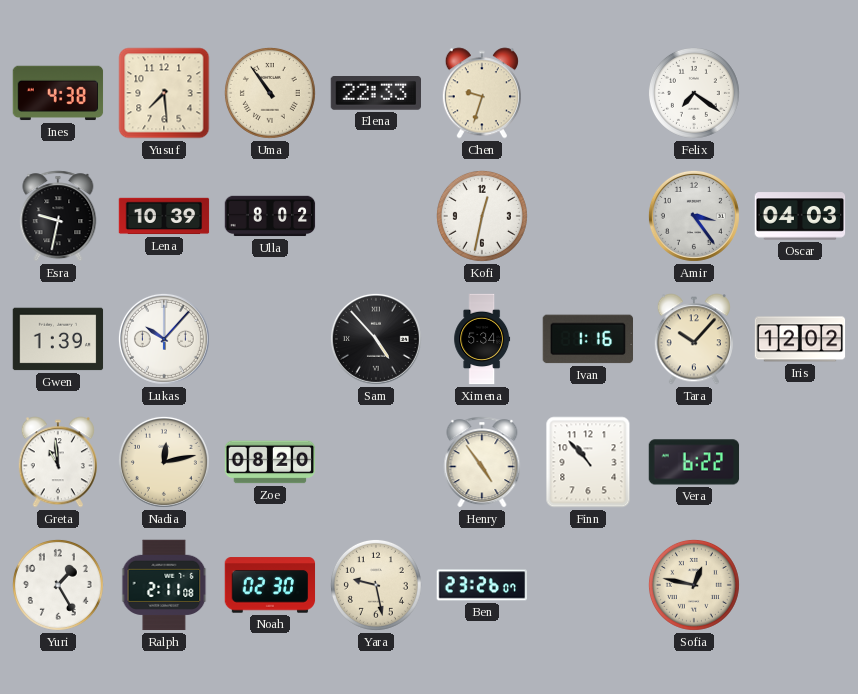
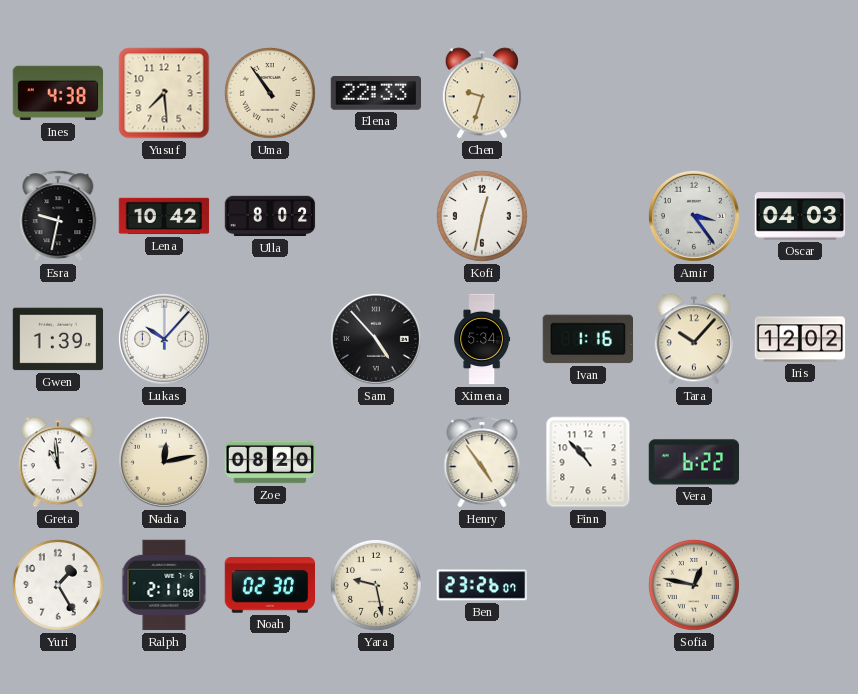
Felix: 7:21 -> none
Lena: 10:39 -> 10:42
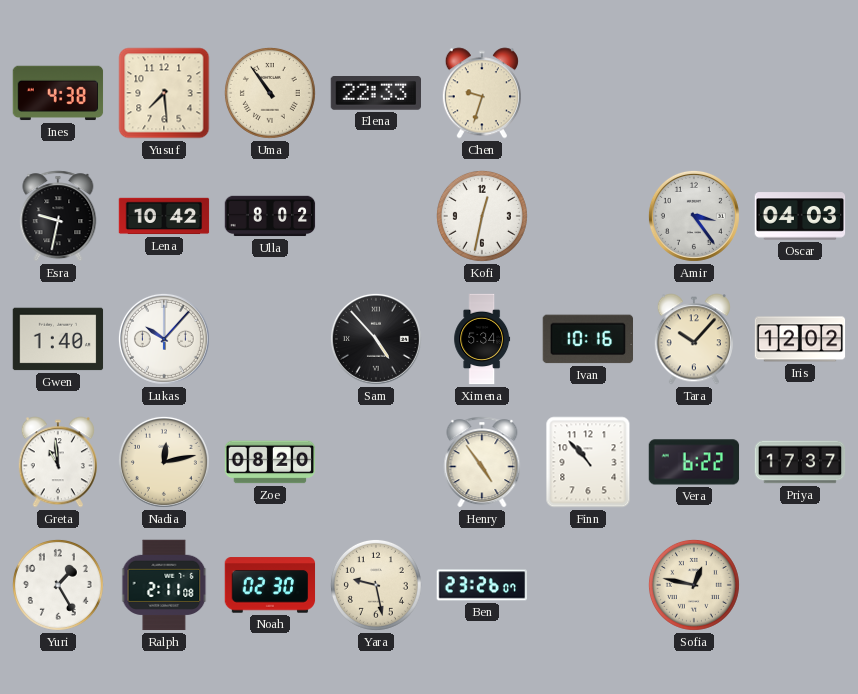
Gwen: 1:39 -> 1:40
Ivan: 1:16 -> 10:16
Priya: none -> 17:37
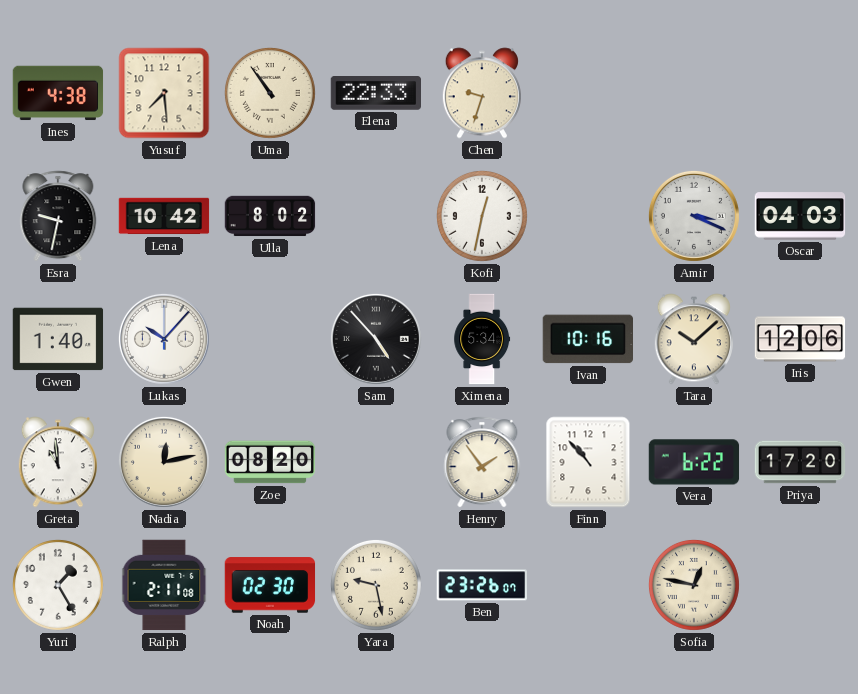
Amir: 3:24 -> 3:19
Tara: 10:07 -> 10:08
Iris: 12:02 -> 12:06
Henry: 4:54 -> 1:54
Priya: 17:37 -> 17:20
